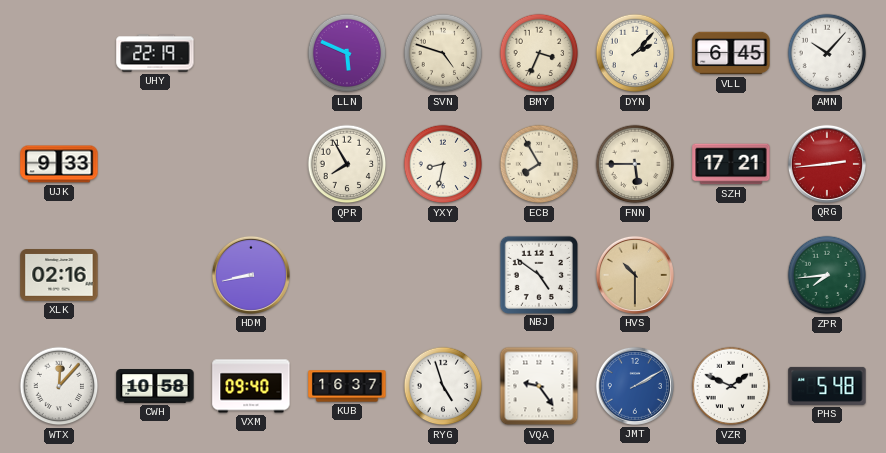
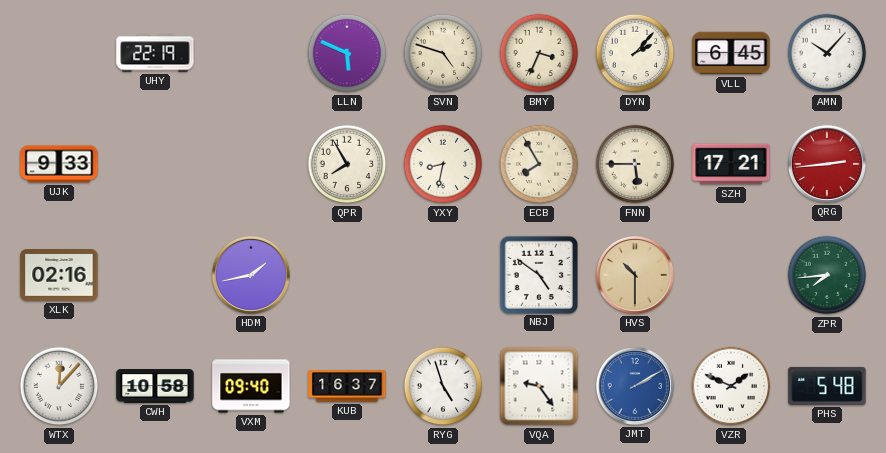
HDM: 8:43 -> 1:43
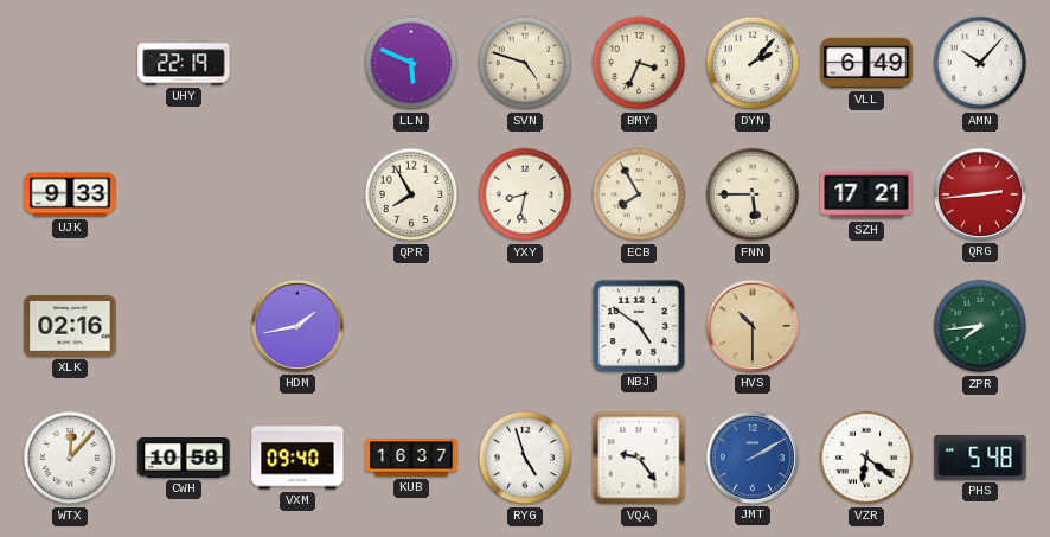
VLL: 6:45 -> 6:49
VZR: 1:49 -> 6:21
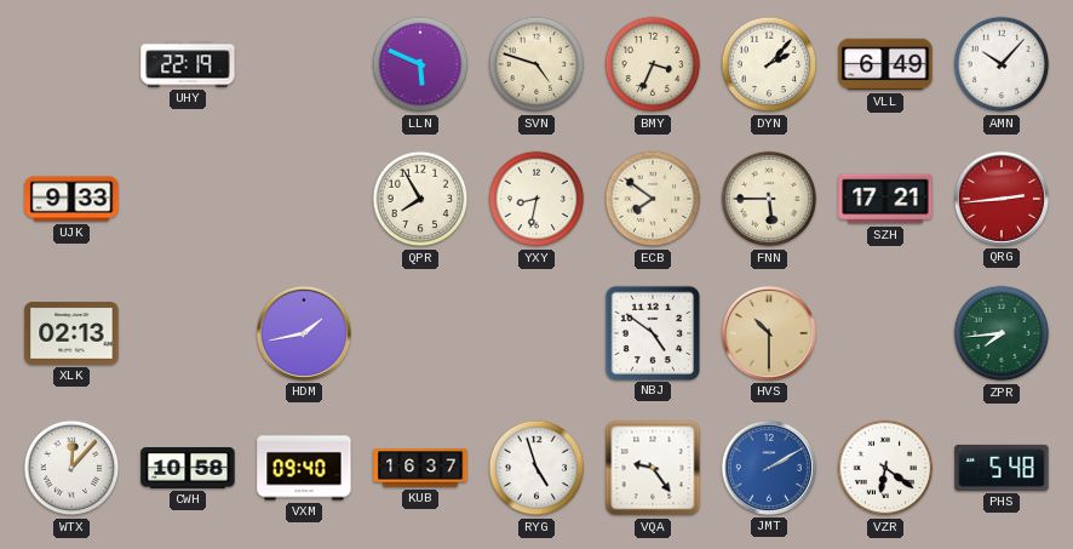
ECB: 7:55 -> 7:51
XLK: 02:16 -> 02:13
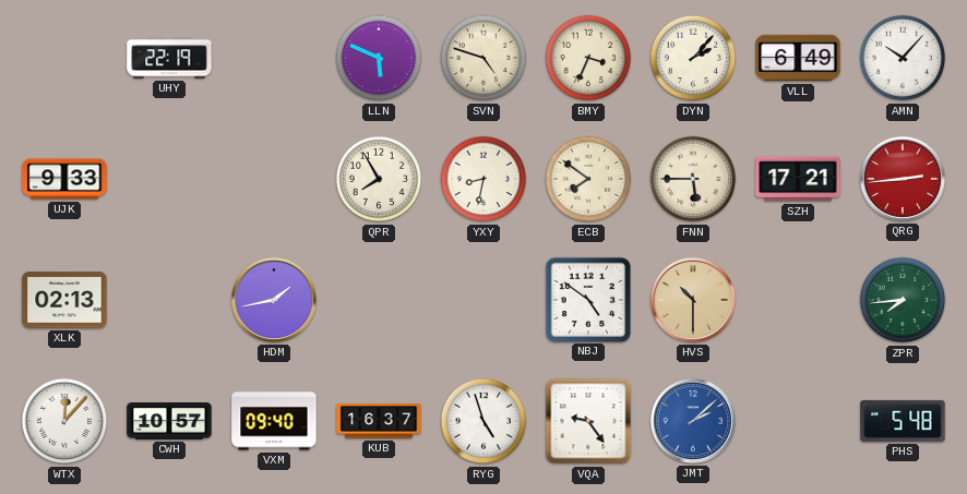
CWH: 10:58 -> 10:57
JMT: 2:10 -> 2:08
VZR: 6:21 -> none
